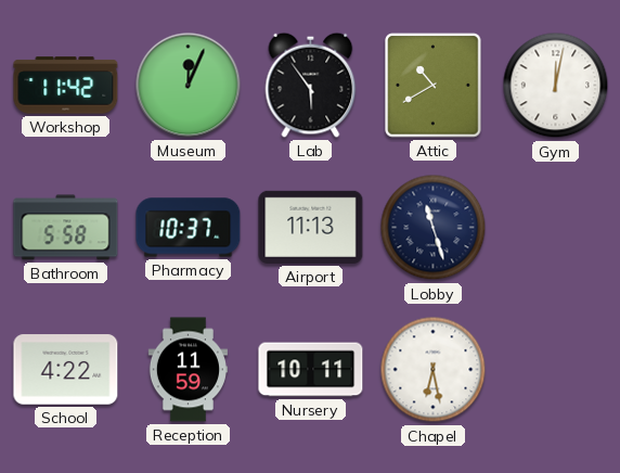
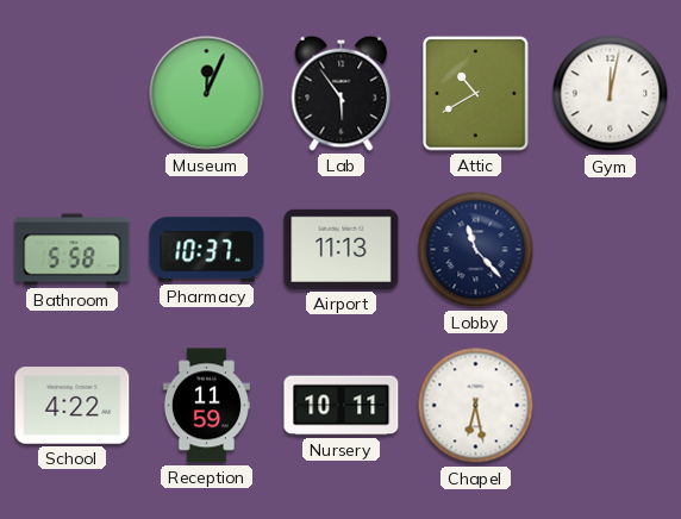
Workshop: 11:42 -> none
Lobby: 11:27 -> 11:23
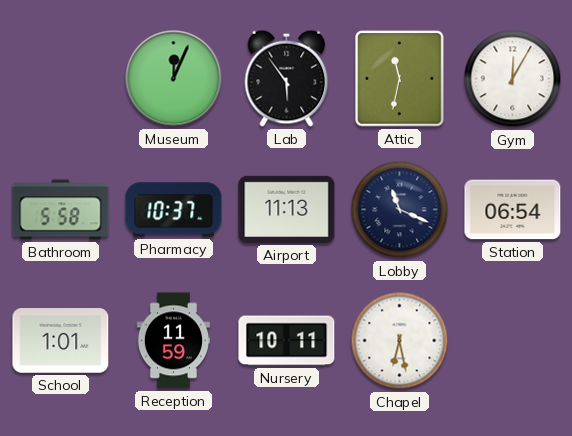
Attic: 10:40 -> 11:32
Gym: 12:02 -> 12:05
Lobby: 11:23 -> 11:19
Station: none -> 06:54
School: 4:22 -> 1:01
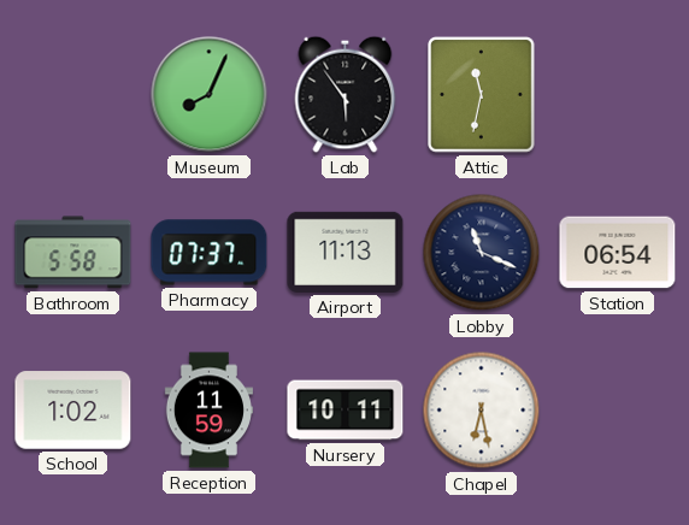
Museum: 12:04 -> 8:04
Gym: 12:05 -> none
Pharmacy: 10:37 -> 07:37
School: 1:01 -> 1:02
